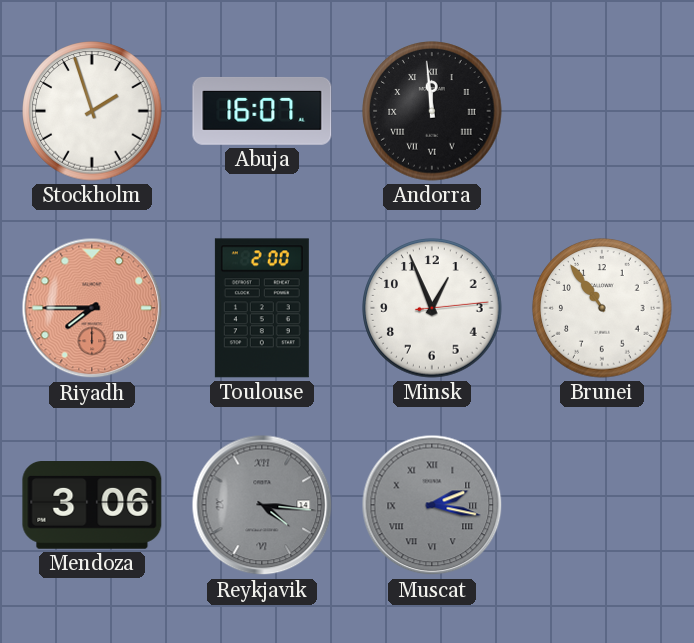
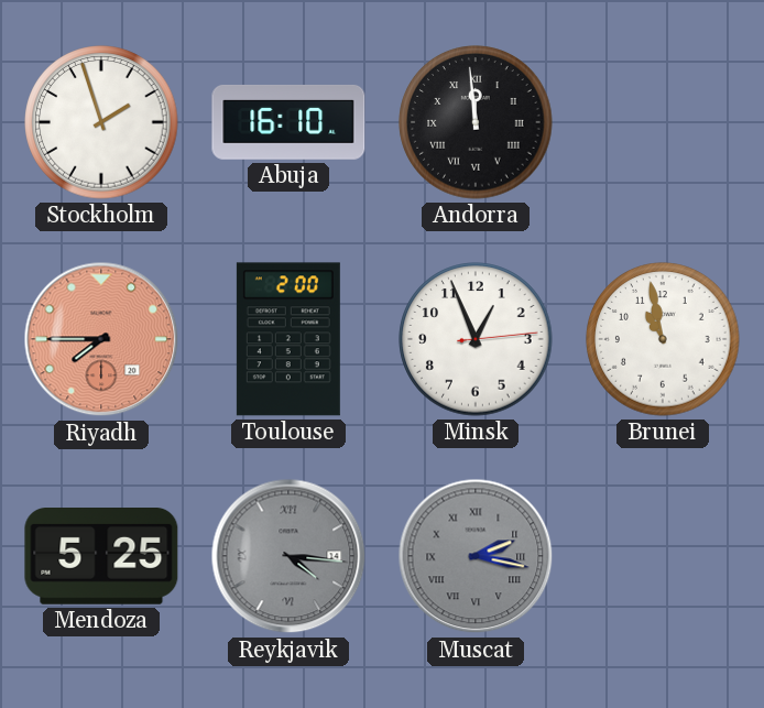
Abuja: 16:07 -> 16:10
Brunei: 10:54 -> 10:58
Mendoza: 3:06 -> 5:25
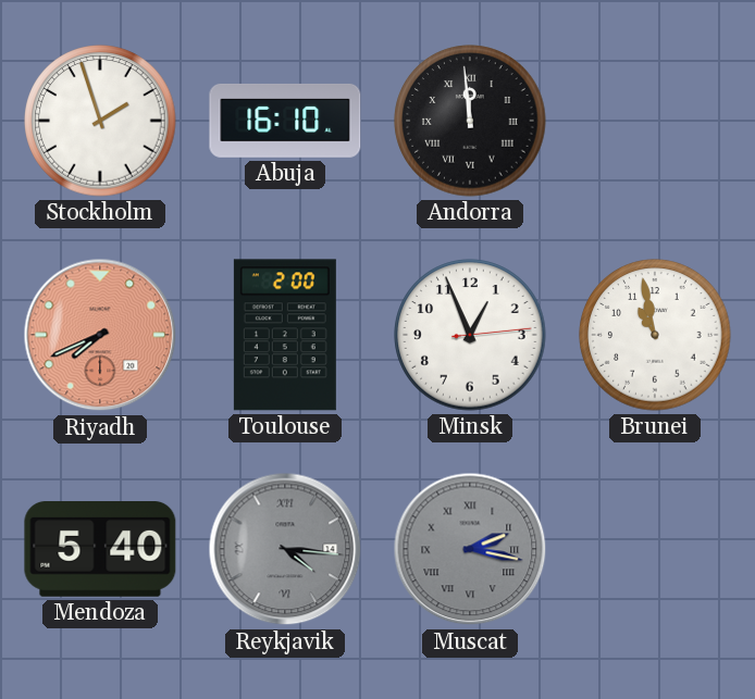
Riyadh: 7:45 -> 7:41
Mendoza: 5:25 -> 5:40
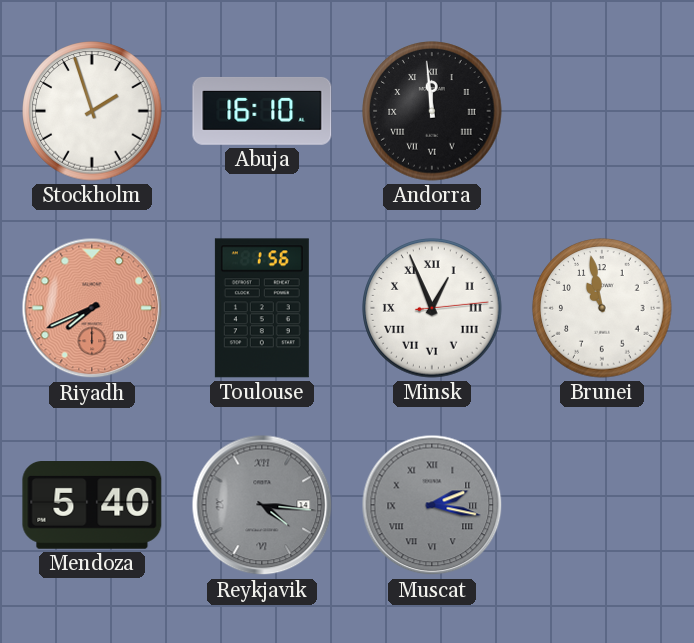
Toulouse: 2:00 -> 1:56
Minsk numerals: Arabic -> Roman
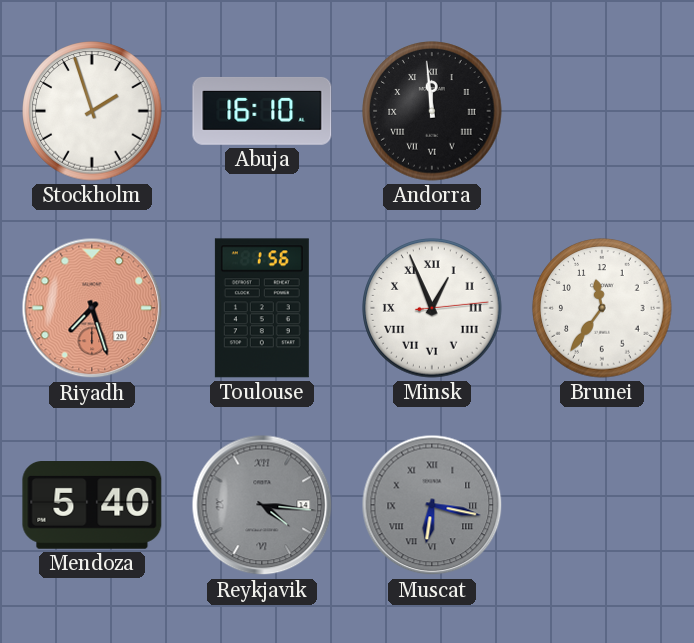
Riyadh: 7:41 -> 7:27
Brunei: 10:58 -> 11:36
Muscat: 2:17 -> 6:17
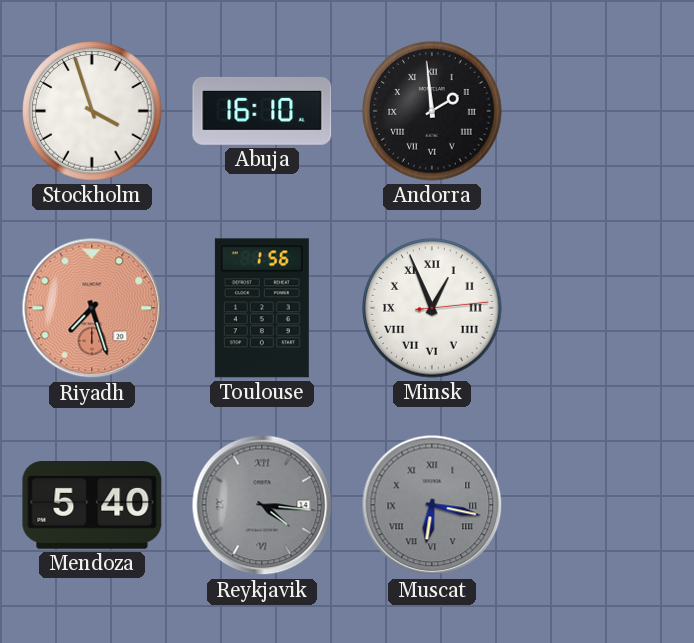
Stockholm: 1:57 -> 3:57
Andorra: 11:59 -> 1:59
Brunei: 11:36 -> none
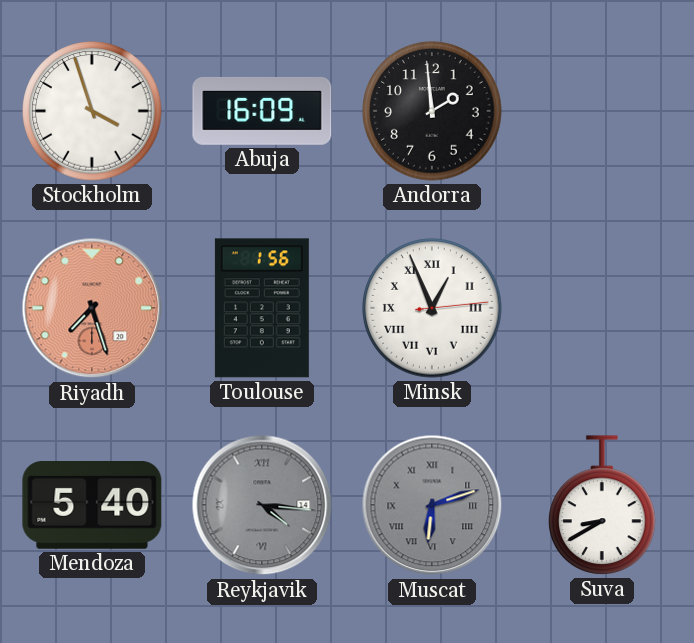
Abuja: 16:10 -> 16:09
Andorra numerals: Roman -> Arabic
Muscat: 6:17 -> 6:12
Suva: none -> 8:40
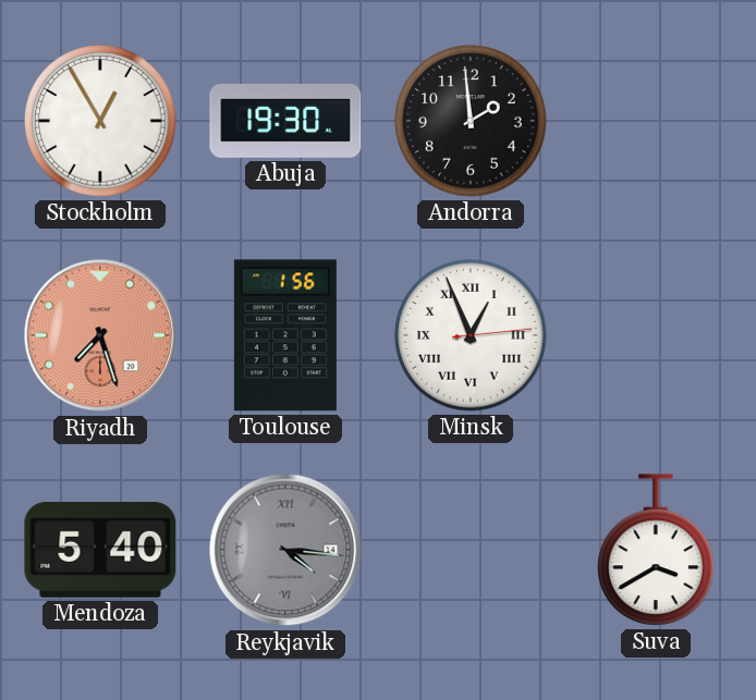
Stockholm: 3:57 -> 12:55
Abuja: 16:09 -> 19:30
Muscat: 6:12 -> none
Suva: 8:40 -> 3:40
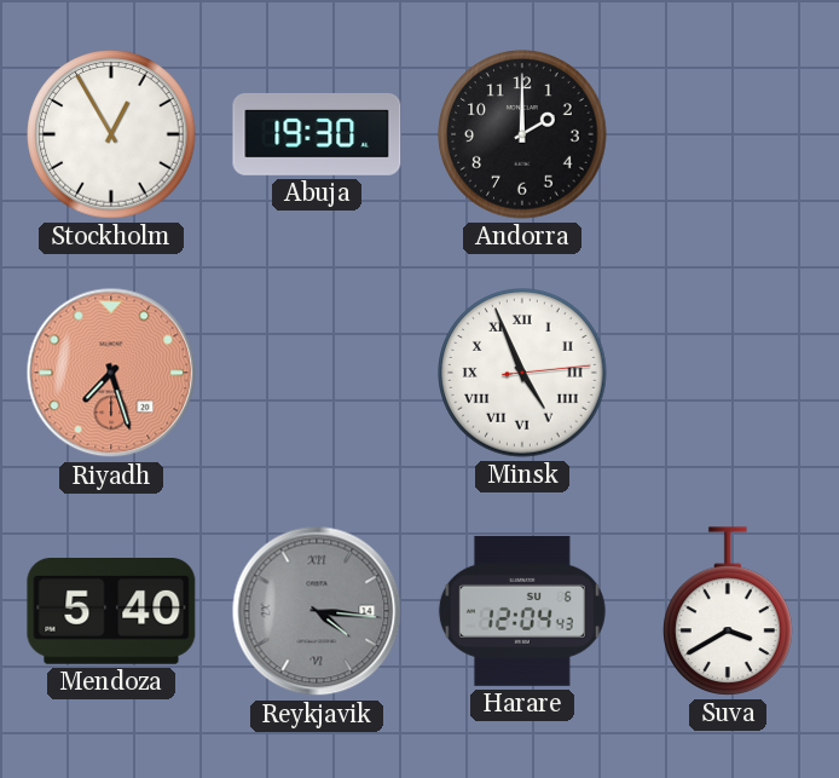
Andorra: 1:59 -> 2:00
Toulouse: 1:56 -> none
Minsk: 12:56 -> 4:56
Harare: none -> 12:04
